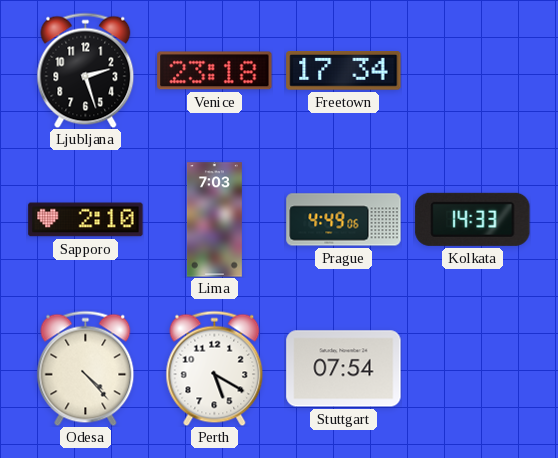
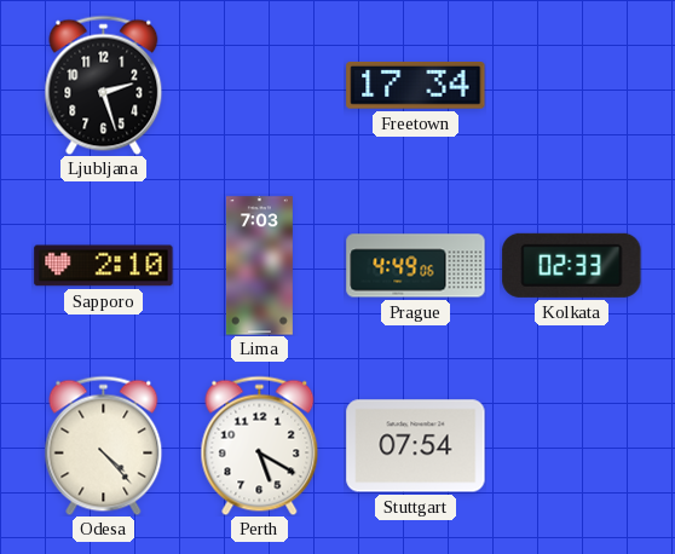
Venice: 23:18 -> none
Kolkata: 14:33 -> 02:33
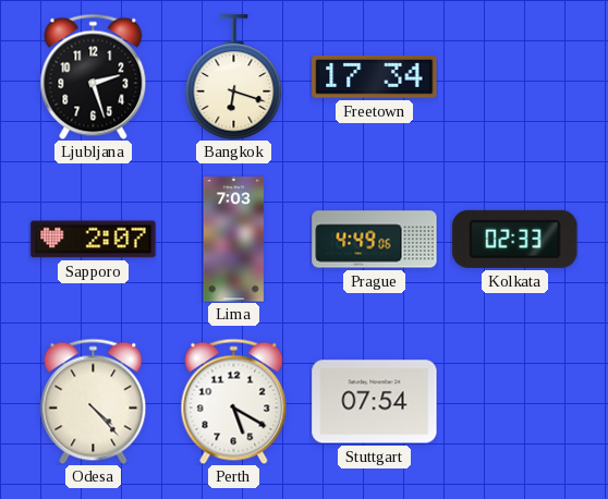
Bangkok: none -> 6:18
Sapporo: 2:10 -> 2:07
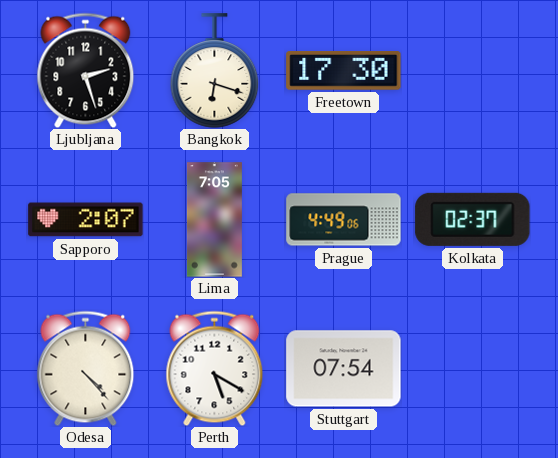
Freetown: 17:34 -> 17:30
Lima: 7:03 -> 7:05
Kolkata: 02:33 -> 02:37
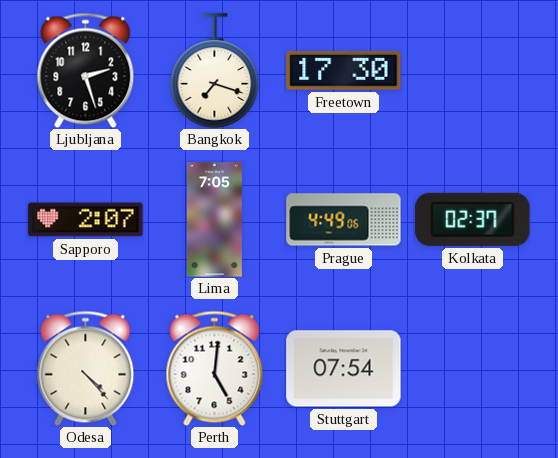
Bangkok: 6:18 -> 7:18
Perth: 5:20 -> 5:01
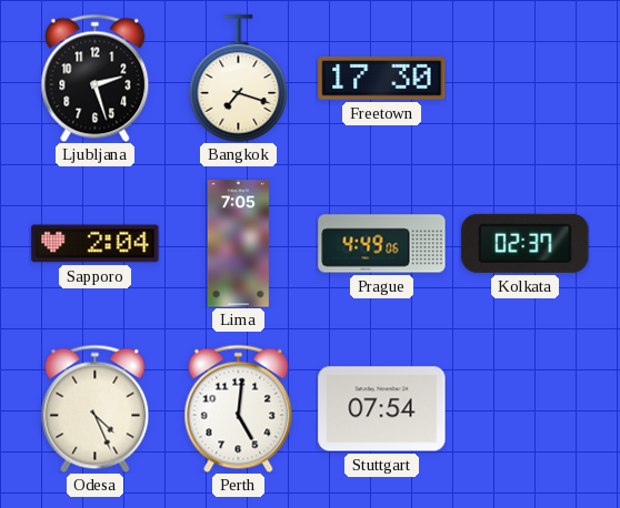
Sapporo: 2:07 -> 2:04
Odesa: 4:23 -> 4:26
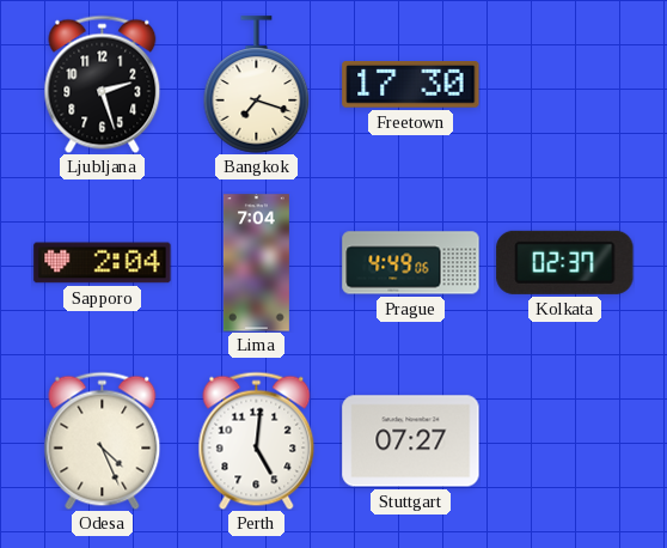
Lima: 7:05 -> 7:04
Stuttgart: 07:54 -> 07:27
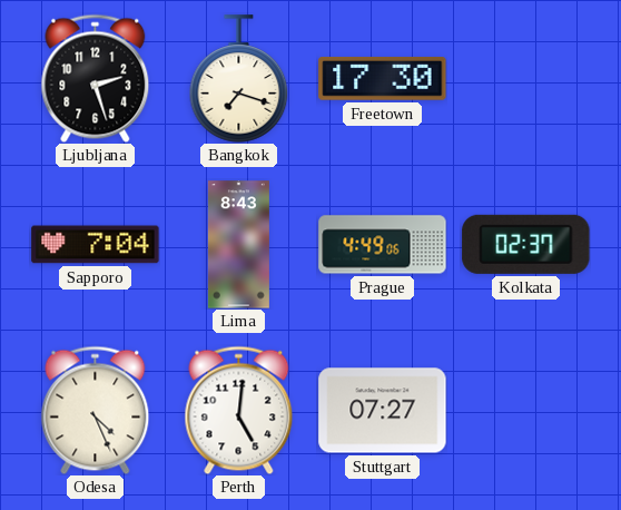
Sapporo: 2:04 -> 7:04
Lima: 7:04 -> 8:43
